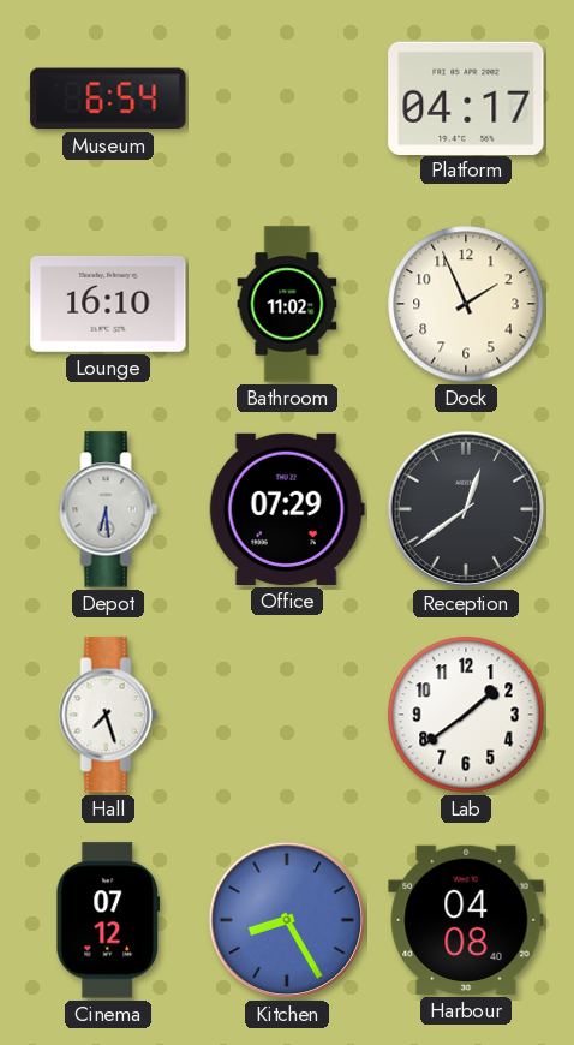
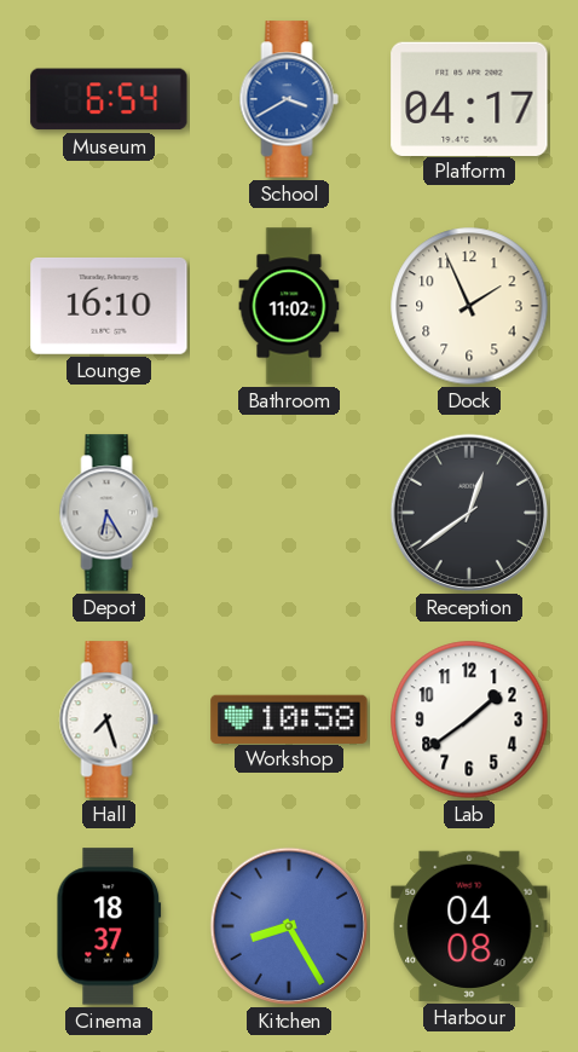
School: none -> 3:40
Depot: 6:29 -> 6:25
Office: 07:29 -> none
Workshop: none -> 10:58
Cinema: 07:12 -> 18:37
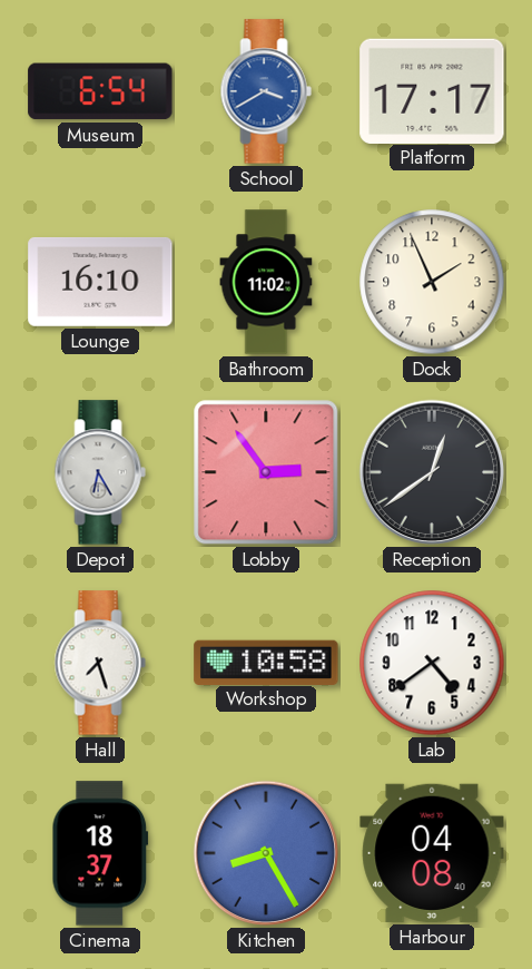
Platform: 04:17 -> 17:17
Lobby: none -> 2:54
Lab: 1:39 -> 4:39
